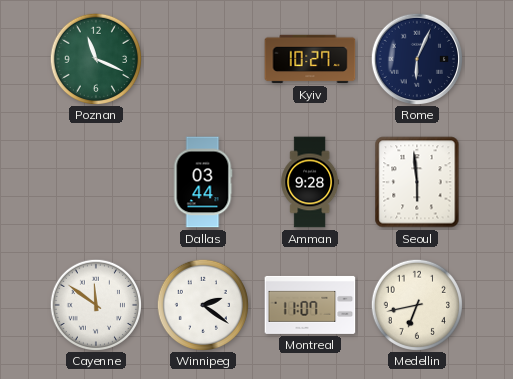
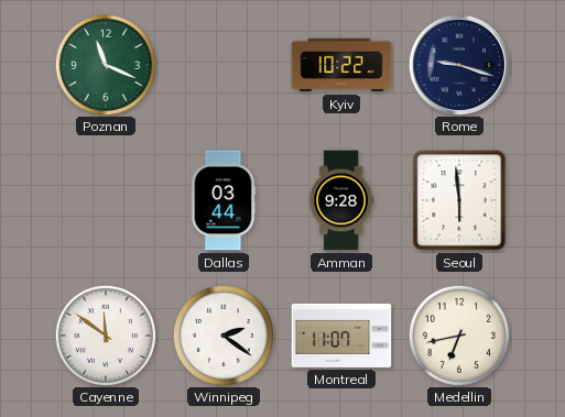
Kyiv: 10:27 -> 10:22
Rome: 6:04 -> 9:18
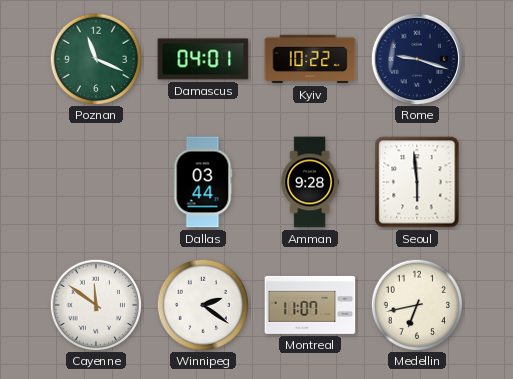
Damascus: none -> 04:01
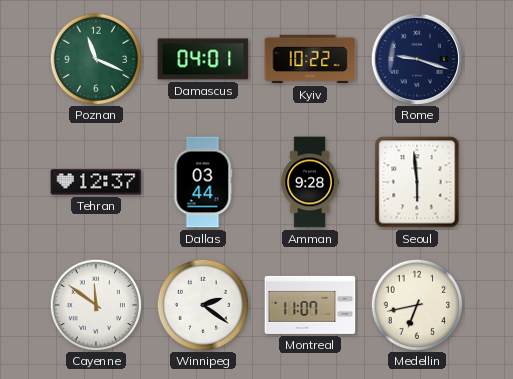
Tehran: none -> 12:37
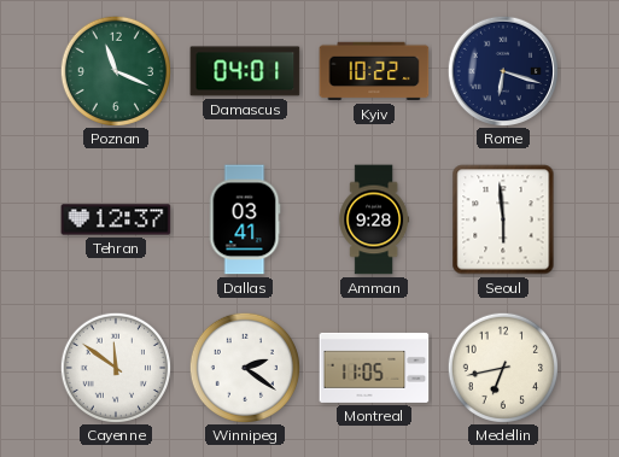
Rome: 9:18 -> 6:18
Dallas: 03:44 -> 03:41
Montreal: 11:07 -> 11:05
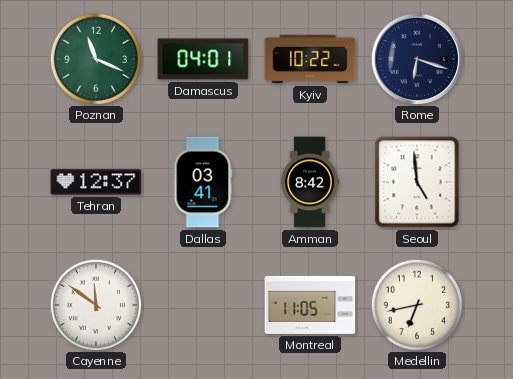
Amman: 9:28 -> 8:42
Seoul: 5:59 -> 4:59
Winnipeg: 2:21 -> none
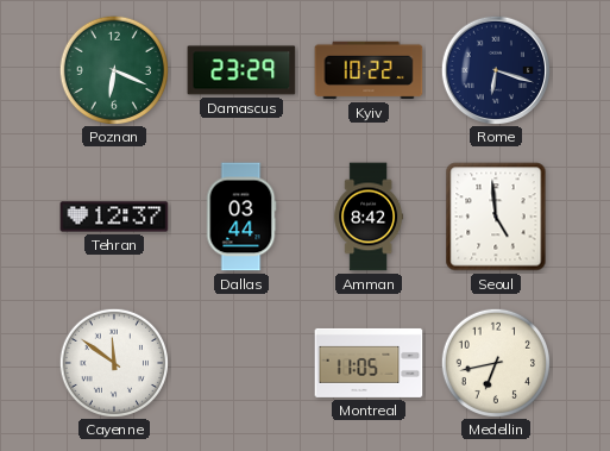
Poznan: 11:19 -> 6:19
Damascus: 04:01 -> 23:29
Dallas: 03:41 -> 03:44
